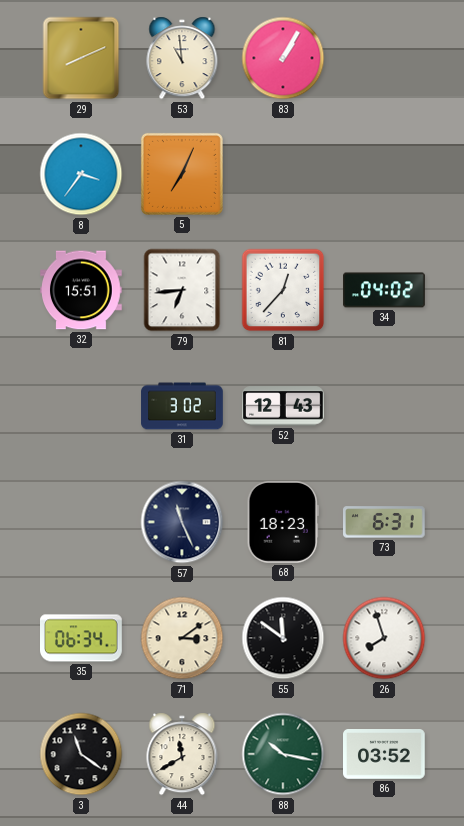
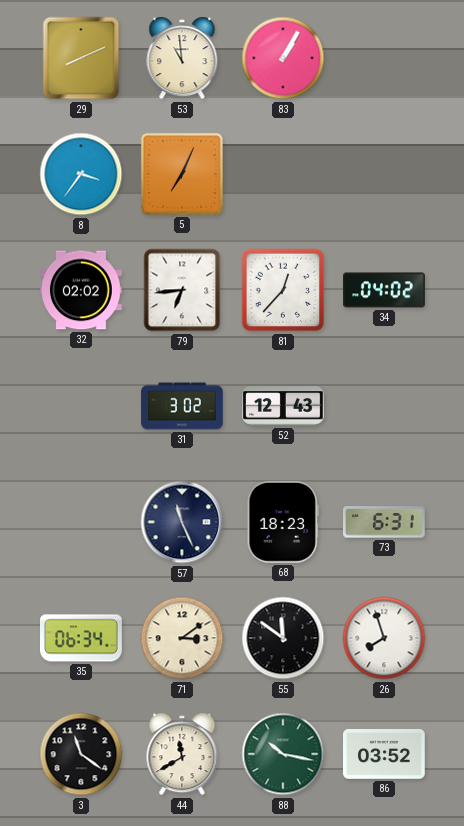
32: 15:51 -> 02:02
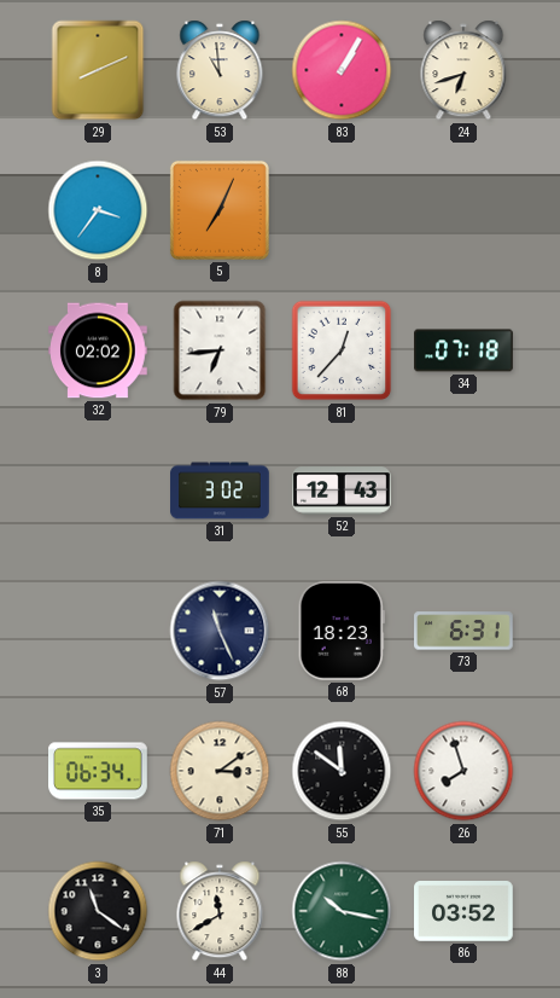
24: none -> 6:42
34: 04:02 -> 07:18
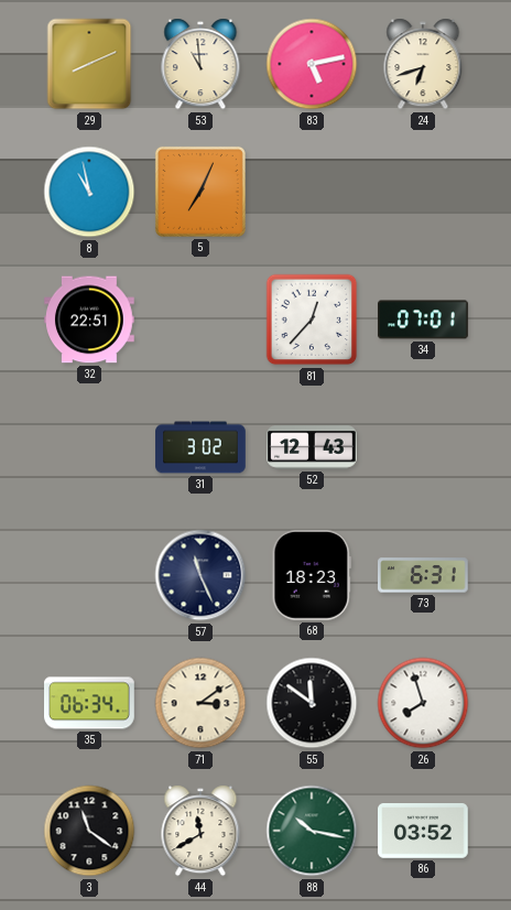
83: 1:05 -> 5:13
8: 3:36 -> 10:58
32: 02:02 -> 22:51
79: 6:44 -> none
34: 07:18 -> 07:01
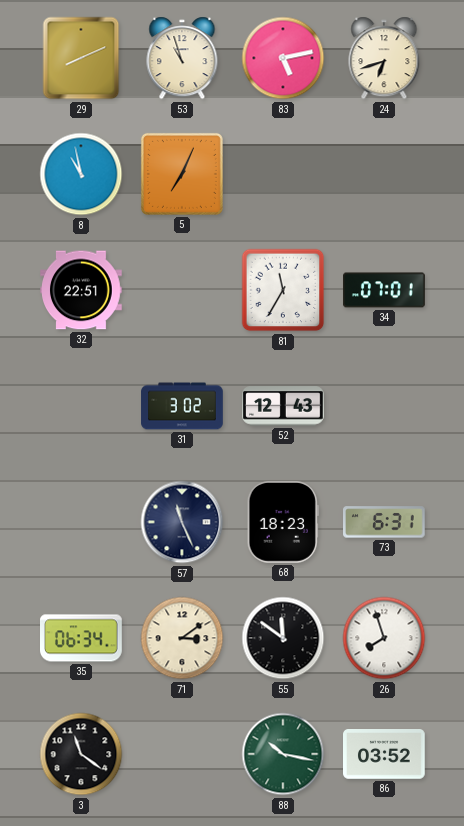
53: 10:59 -> 10:57
81: 12:37 -> 11:35
44: 11:40 -> none
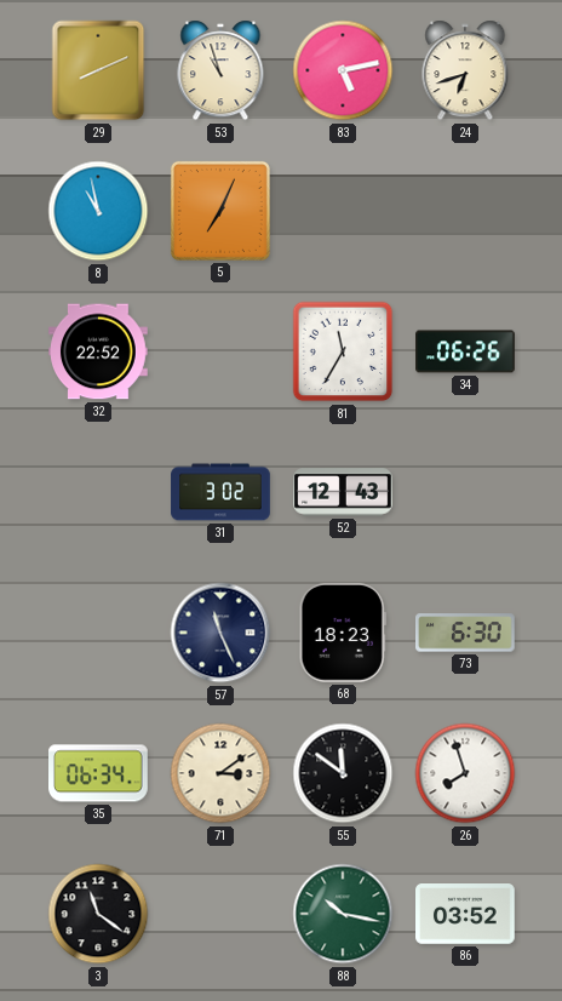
32: 22:51 -> 22:52
34: 07:01 -> 06:26
73: 6:31 -> 6:30
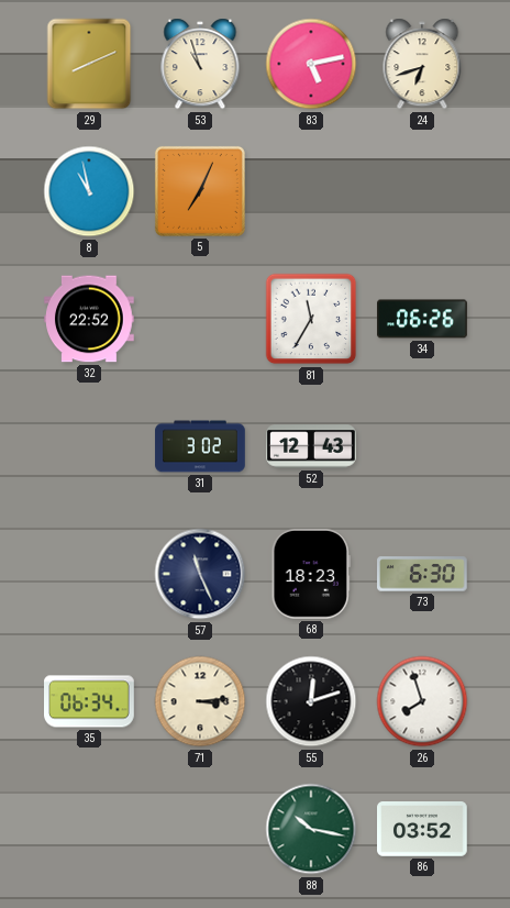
71: 3:09 -> 3:14
55: 11:51 -> 12:12
3: 11:21 -> none
